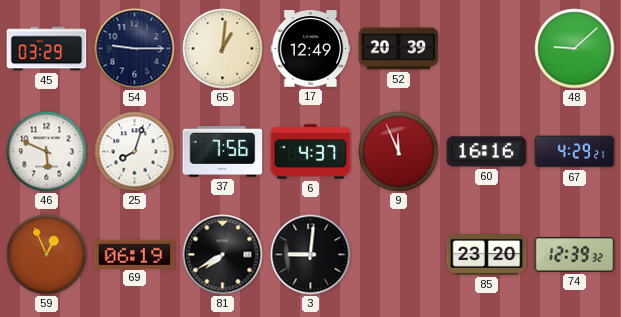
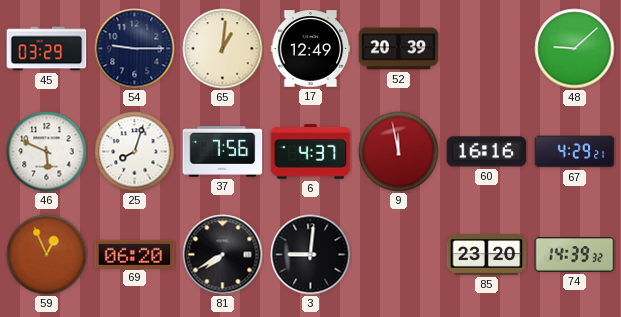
9: 11:56 -> 11:58
69: 06:19 -> 06:20
74: 12:39 -> 14:39
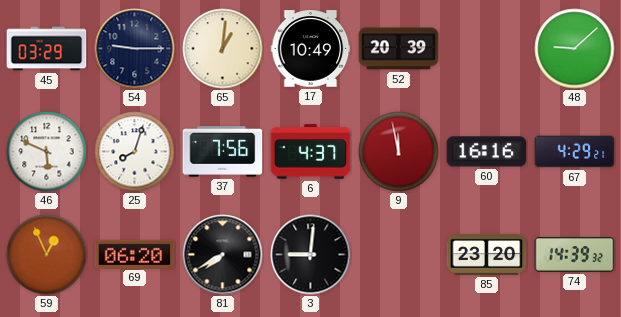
17: 12:49 -> 10:49
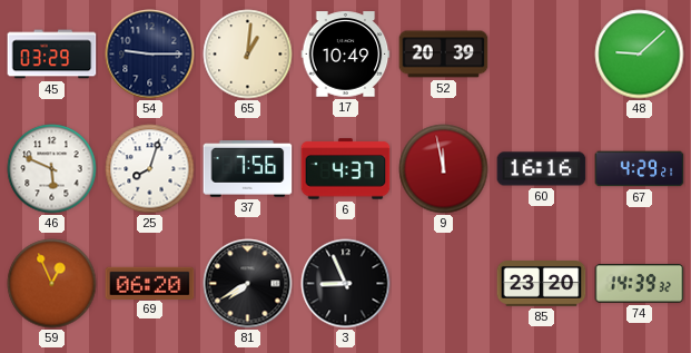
3: 9:01 -> 8:56
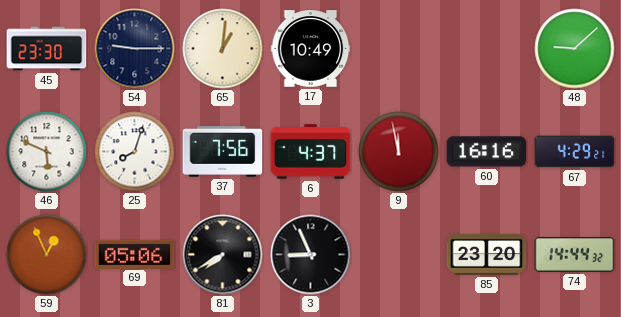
45: 03:29 -> 23:30
52: 20:39 -> none
69: 06:20 -> 05:06
74: 14:39 -> 14:44
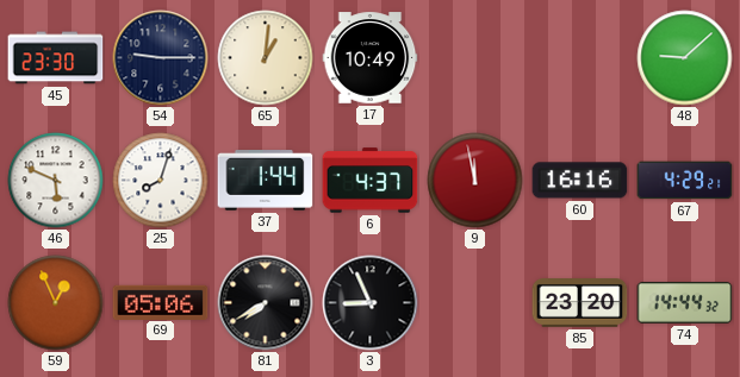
37: 7:56 -> 1:44
